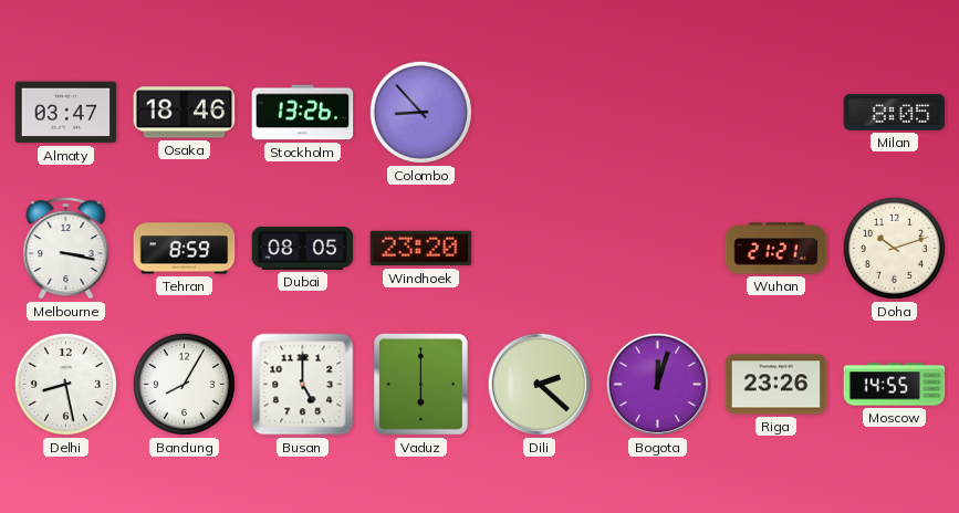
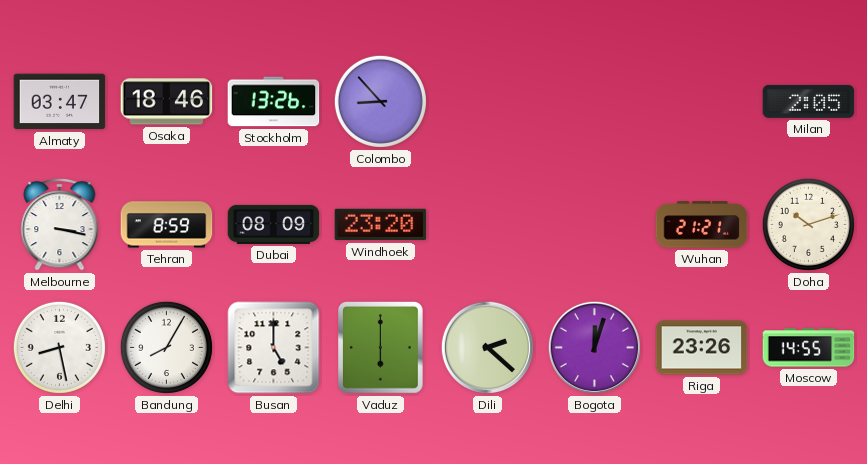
Milan: 8:05 -> 2:05
Dubai: 08:05 -> 08:09
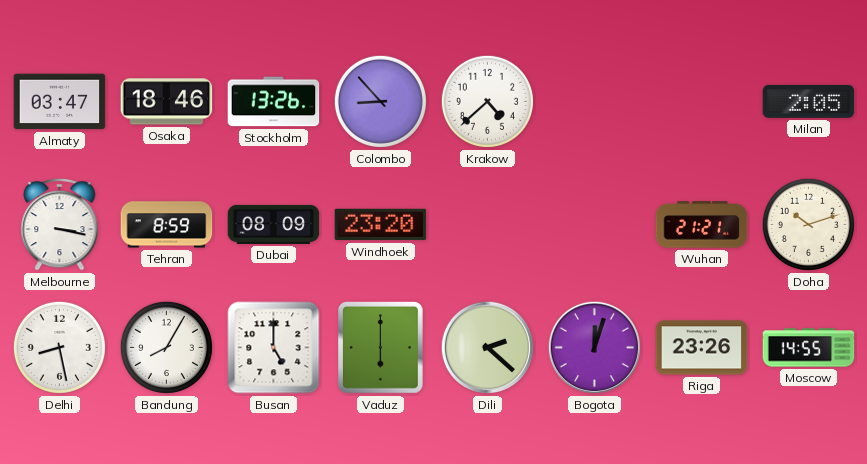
Krakow: none -> 4:38
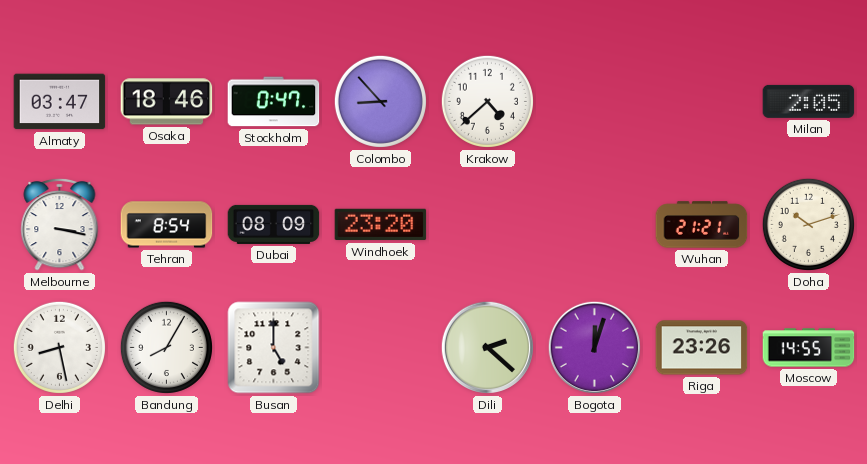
Stockholm: 13:26 -> 0:47
Tehran: 8:59 -> 8:54
Vaduz: 6:00 -> none
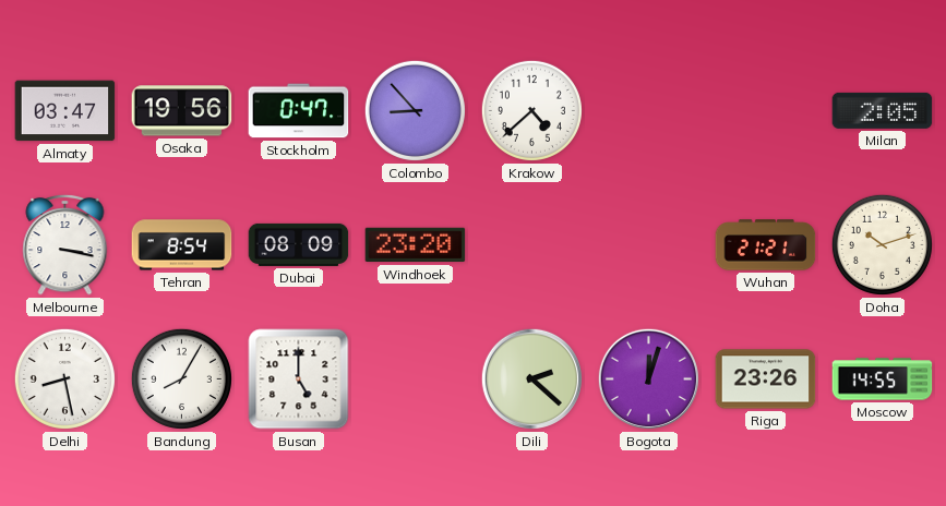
Osaka: 18:46 -> 19:56
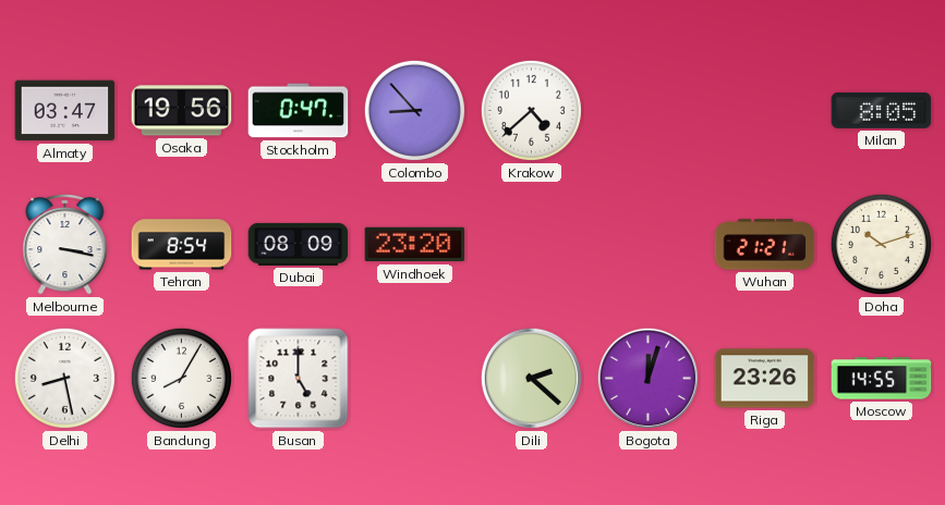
Milan: 2:05 -> 8:05
